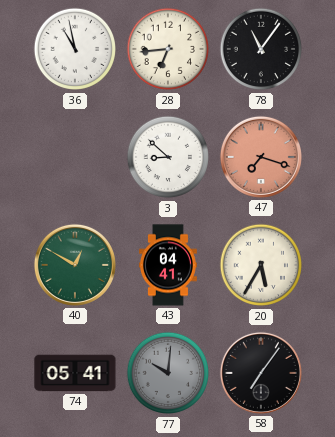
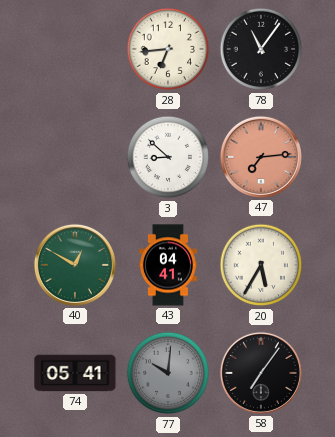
36: 10:58 -> none
47: 7:18 -> 7:14
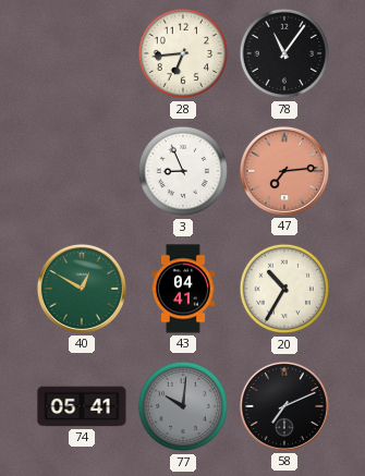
3: 8:52 -> 8:56
20: 5:35 -> 10:35
58: 7:06 -> 7:11
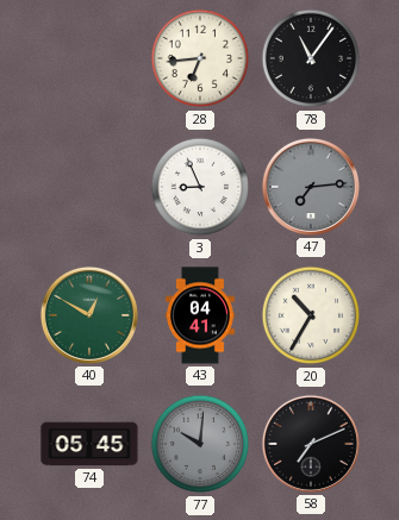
47 dial: salmon -> grey
74: 05:41 -> 05:45
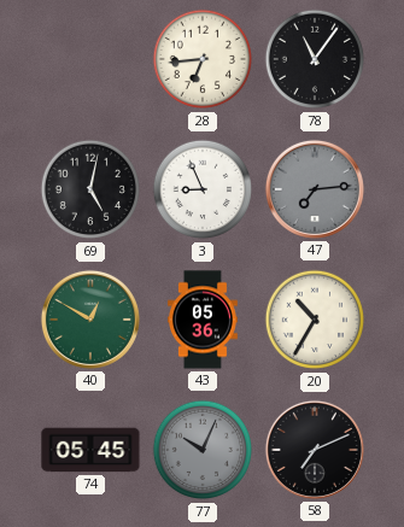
69: none -> 5:02
43: 04:41 -> 05:36
77: 10:01 -> 10:04
